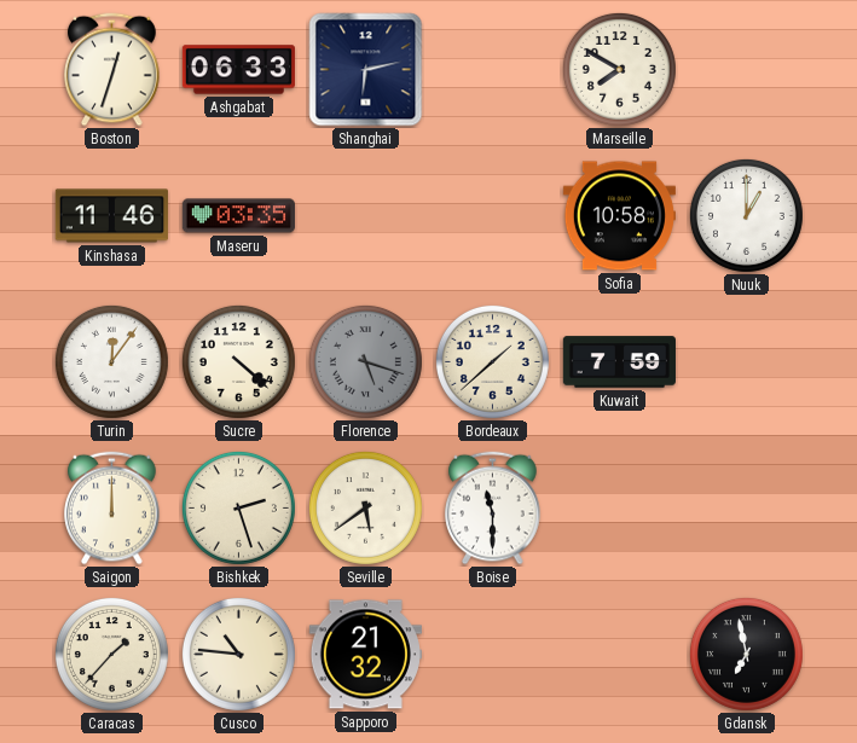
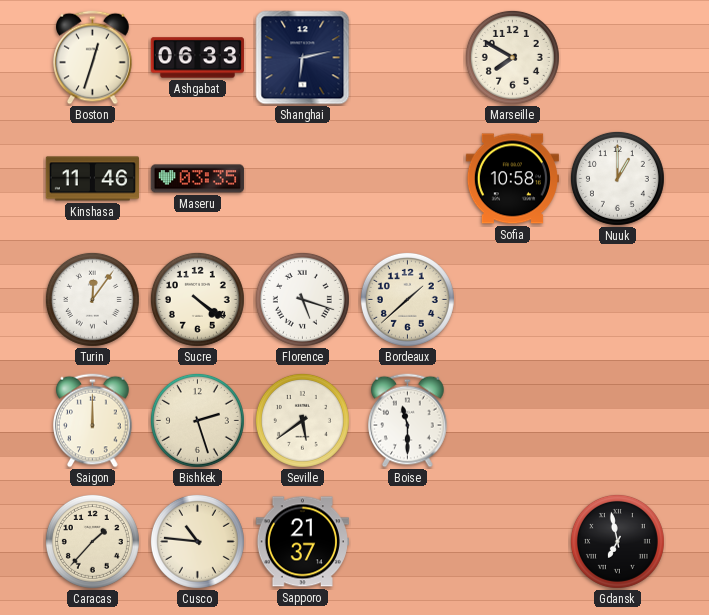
Sucre: 4:22 -> 4:21
Florence dial: grey -> white
Kuwait: 7:59 -> none
Sapporo: 21:32 -> 21:37
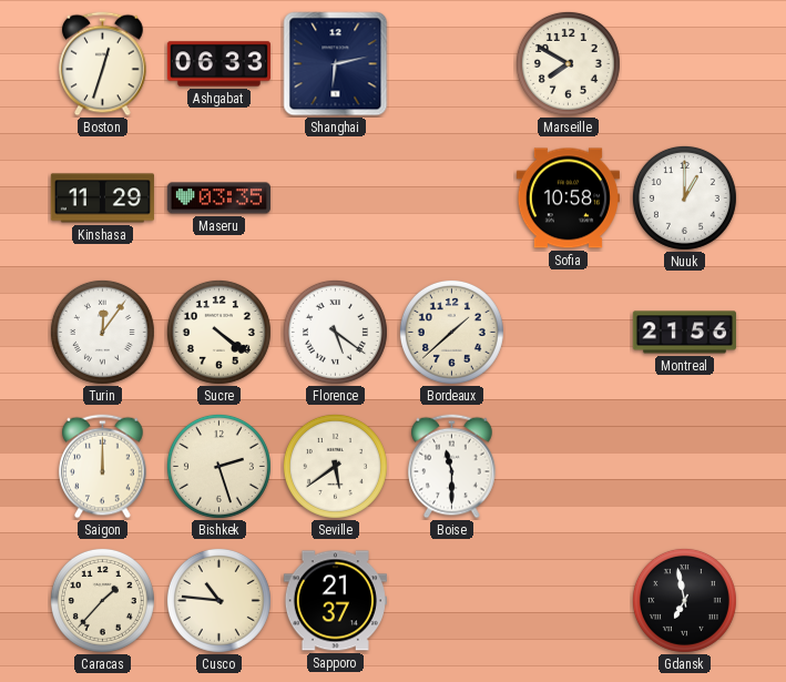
Kinshasa: 11:46 -> 11:29
Florence: 5:18 -> 5:21
Montreal: none -> 21:56
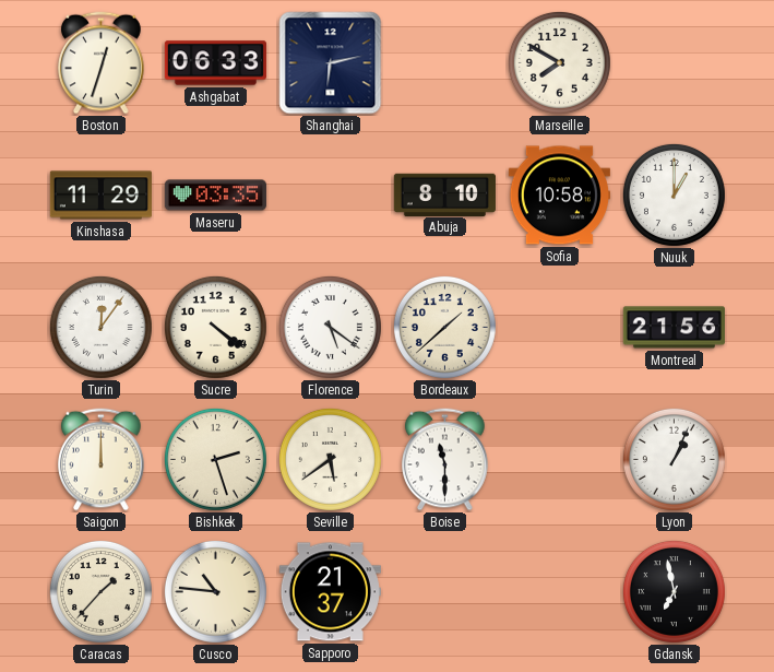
Abuja: none -> 8:10
Lyon: none -> 1:04
